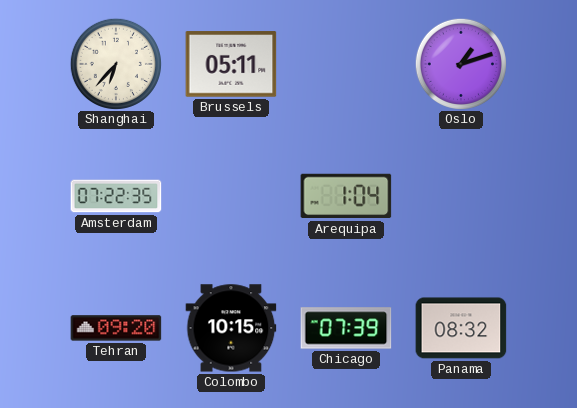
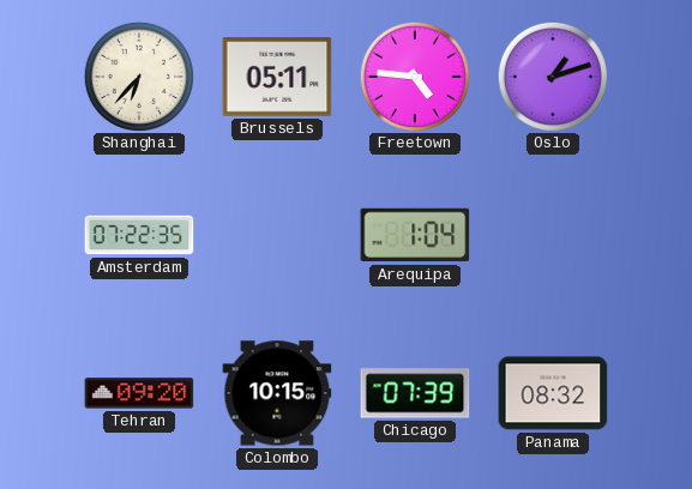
Freetown: none -> 4:46
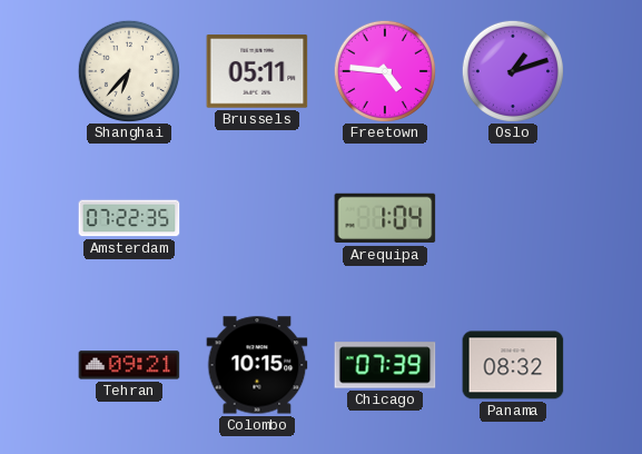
Tehran: 09:20 -> 09:21
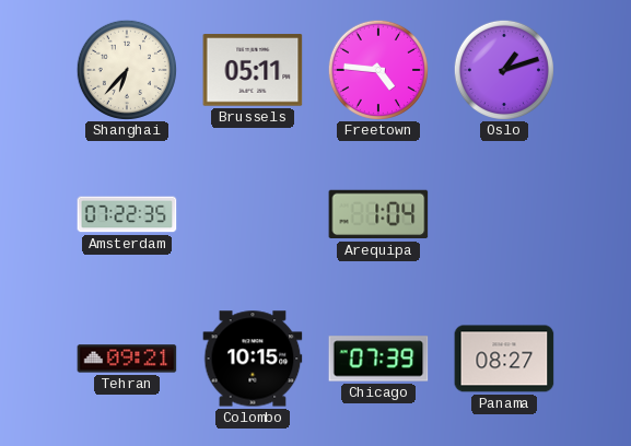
Panama: 08:32 -> 08:27
